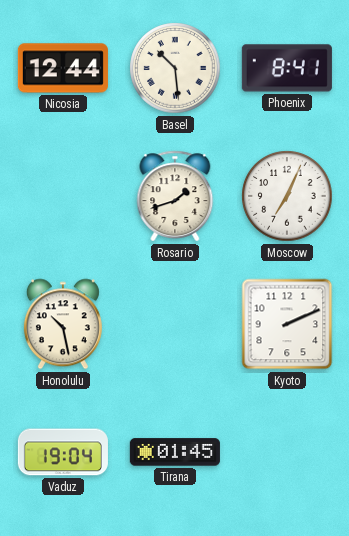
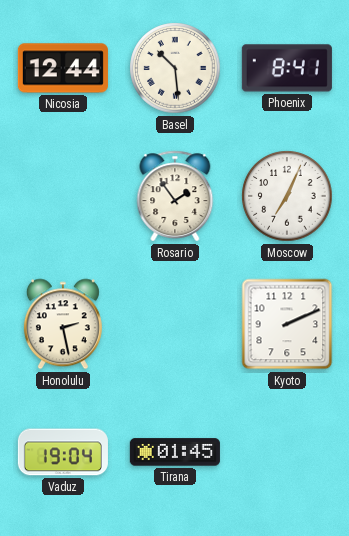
Rosario: 1:42 -> 1:54
Honolulu: 10:28 -> 2:28
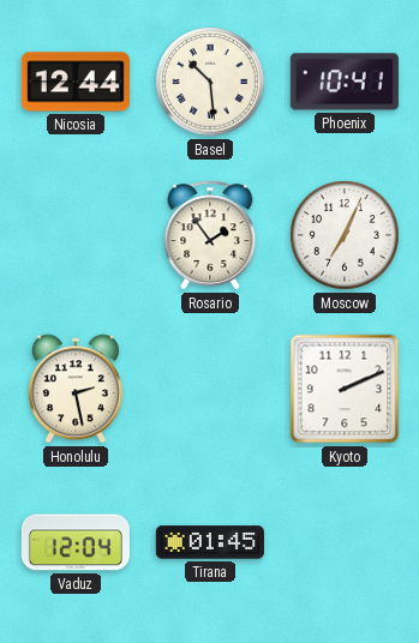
Phoenix: 8:41 -> 10:41
Vaduz: 19:04 -> 12:04
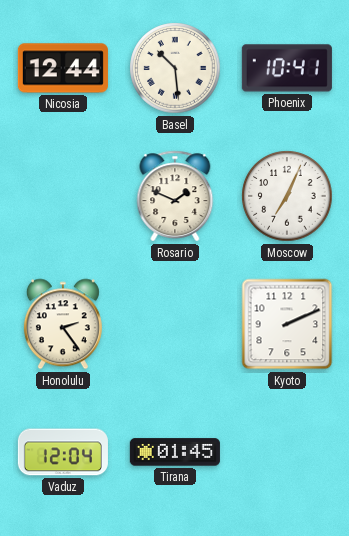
Rosario: 1:54 -> 1:49
Honolulu: 2:28 -> 2:24
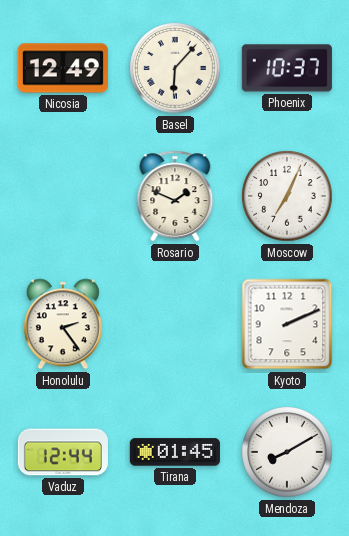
Nicosia: 12:44 -> 12:49
Basel: 10:29 -> 6:07
Phoenix: 10:41 -> 10:37
Vaduz: 12:04 -> 12:44
Mendoza: none -> 8:10
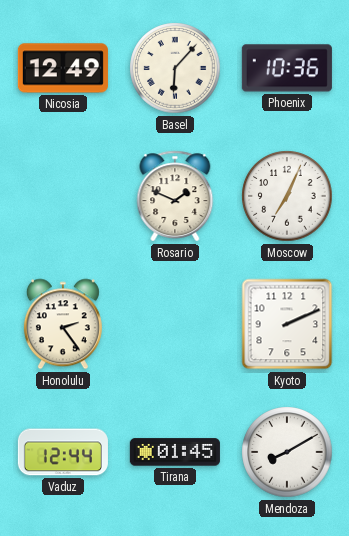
Phoenix: 10:37 -> 10:36
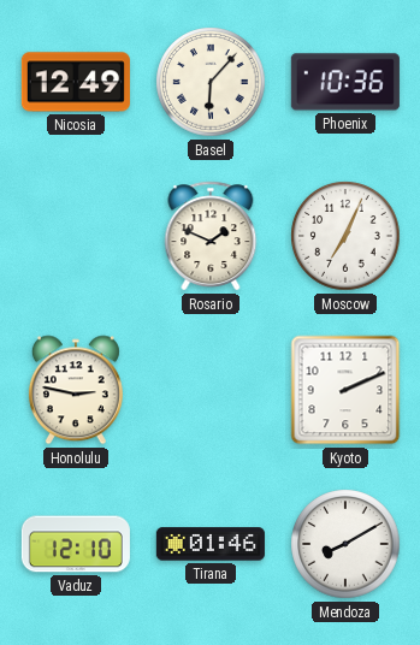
Honolulu: 2:24 -> 2:47
Vaduz: 12:44 -> 12:10
Tirana: 01:45 -> 01:46
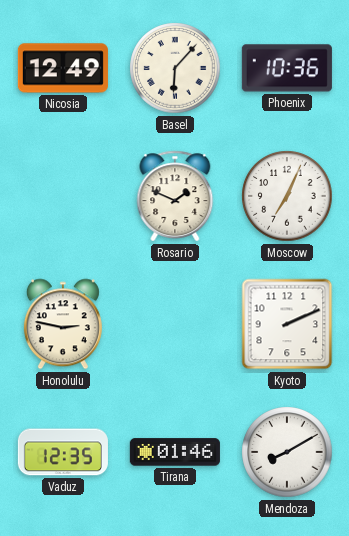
Vaduz: 12:10 -> 12:35
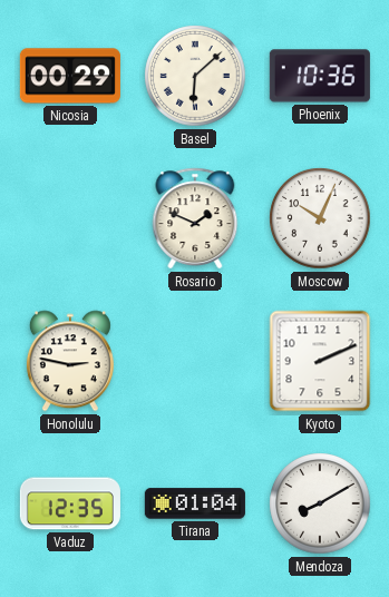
Nicosia: 12:49 -> 00:29
Basel: 6:07 -> 6:08
Moscow: 7:04 -> 10:04
Tirana: 01:46 -> 01:04
